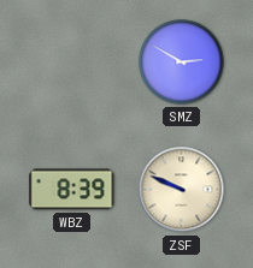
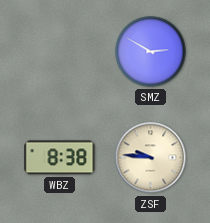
WBZ: 8:39 -> 8:38
ZSF: 9:49 -> 9:46
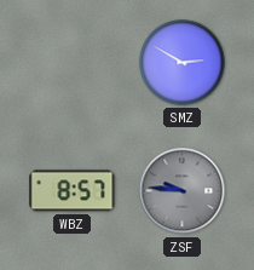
WBZ: 8:38 -> 8:57
ZSF dial: cream -> grey
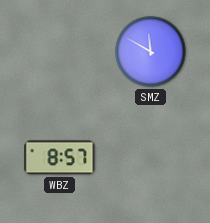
SMZ: 2:50 -> 11:50
ZSF: 9:46 -> none
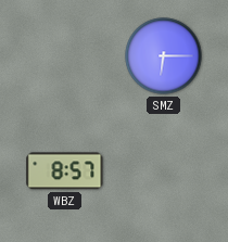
SMZ: 11:50 -> 6:15
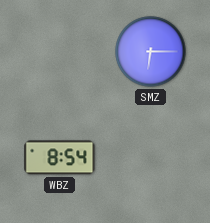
WBZ: 8:57 -> 8:54
